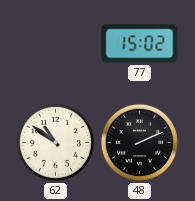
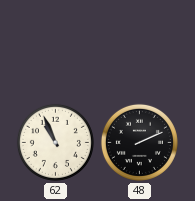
77: 15:02 -> none
62: 10:51 -> 10:56
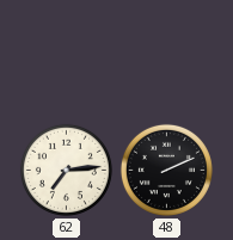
62: 10:56 -> 7:14
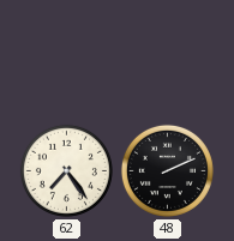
62: 7:14 -> 7:24
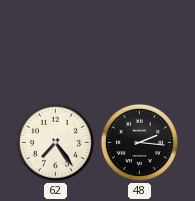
48: 2:11 -> 2:16
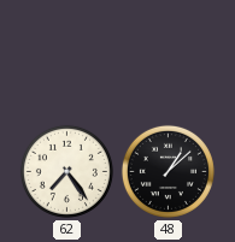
48: 2:16 -> 1:08
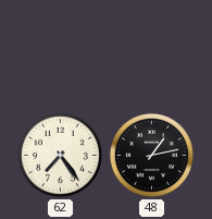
48: 1:08 -> 1:13
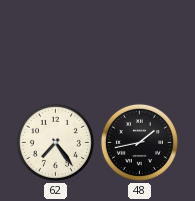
48: 1:13 -> 1:43
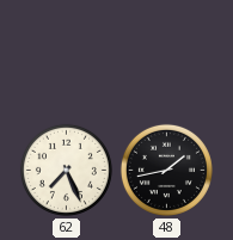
62: 7:24 -> 7:26
